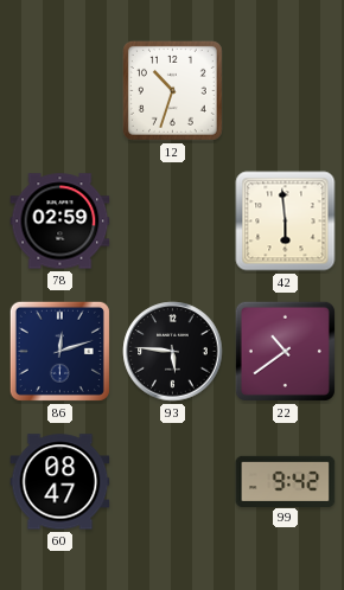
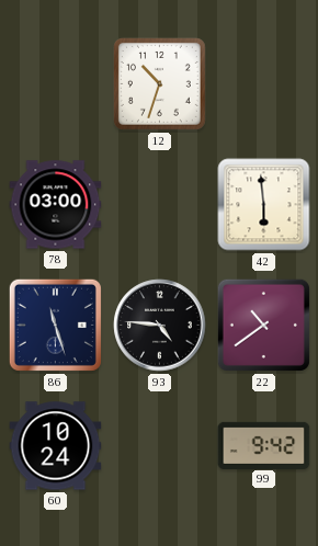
78: 02:59 -> 03:00
86: 12:12 -> 11:27
93: 5:46 -> 4:46
60: 08:47 -> 10:24
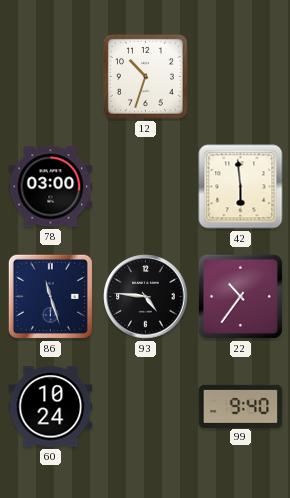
22: 10:39 -> 10:36
99: 9:42 -> 9:40
